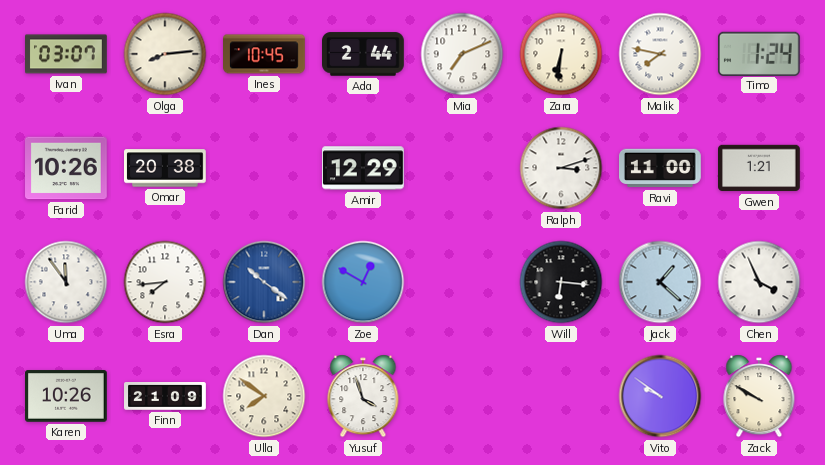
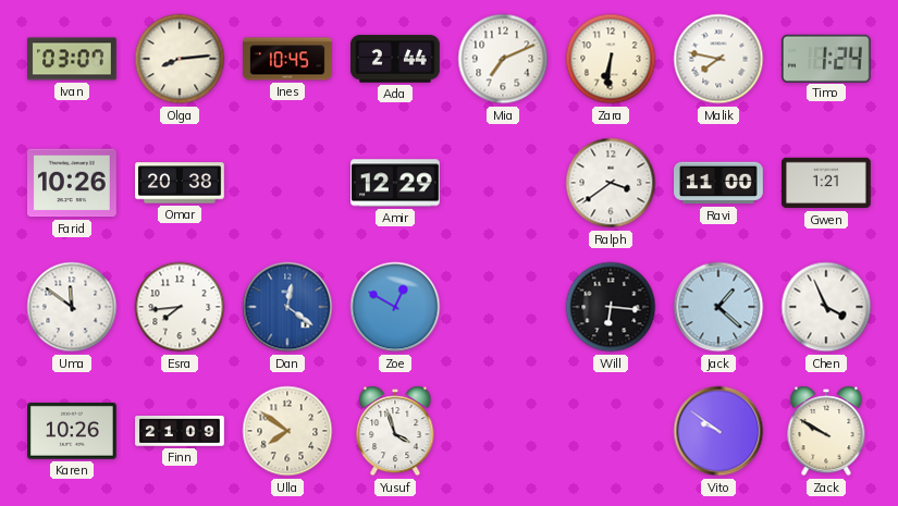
Ralph: 3:12 -> 3:39
Uma: 11:54 -> 11:51
Dan: 10:21 -> 12:21
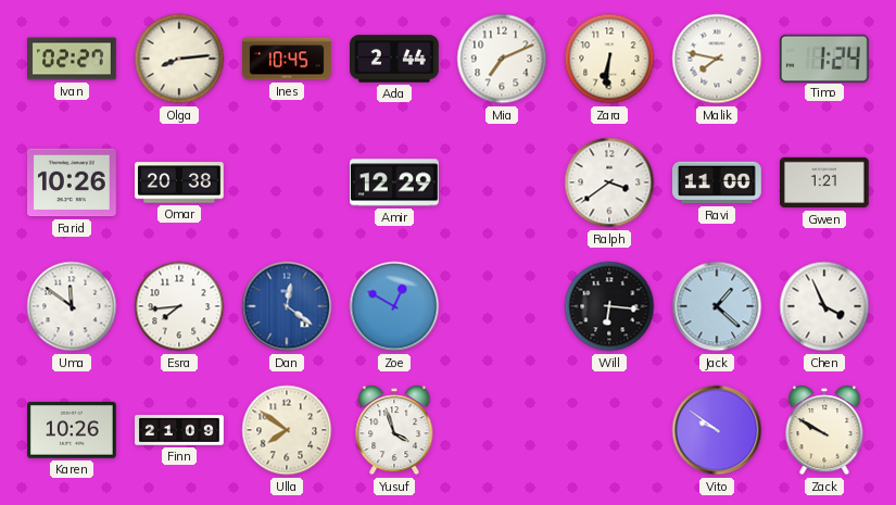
Ivan: 03:07 -> 02:27
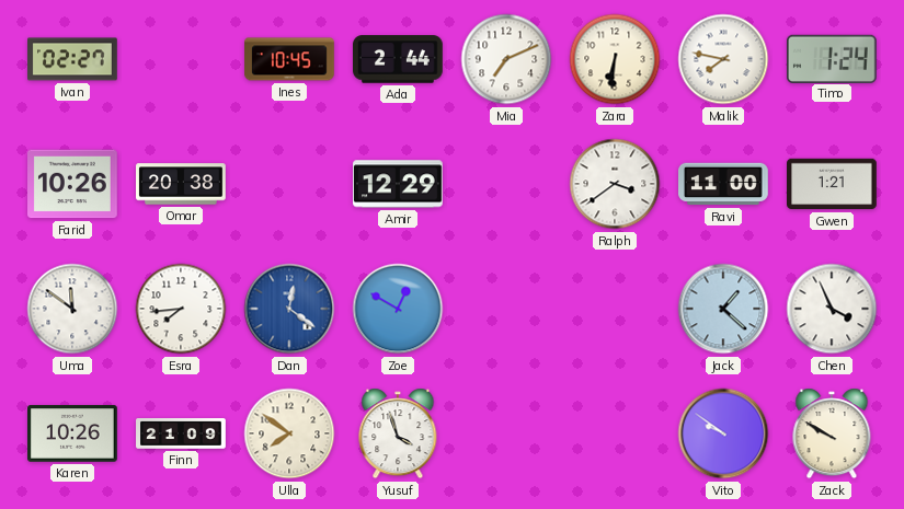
Olga: 8:14 -> none
Will: 6:16 -> none
